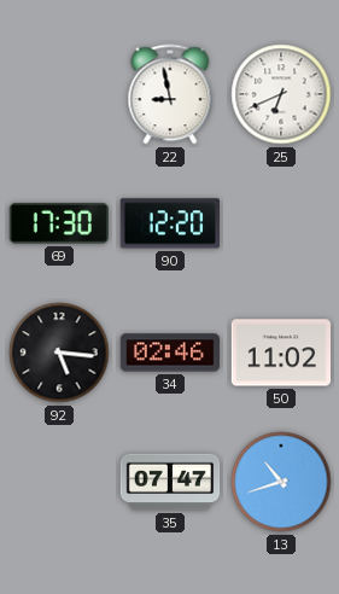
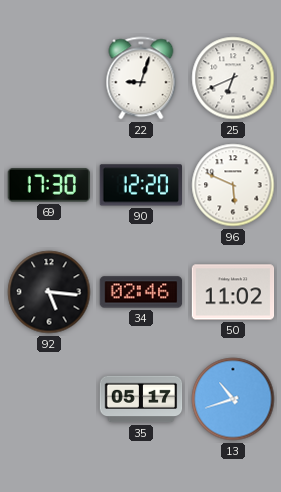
22: 8:58 -> 9:03
96: none -> 5:49
35: 07:47 -> 05:17
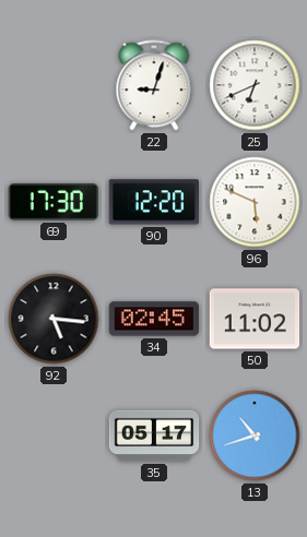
34: 02:46 -> 02:45
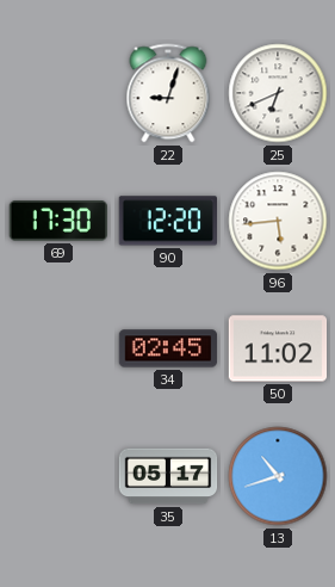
96: 5:49 -> 5:44
92: 5:16 -> none
